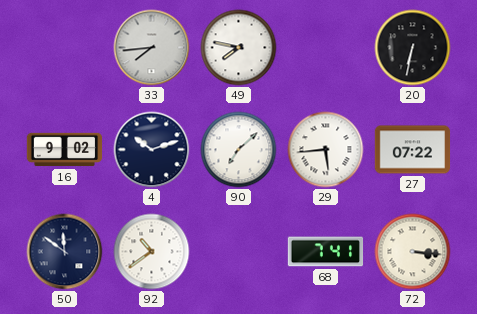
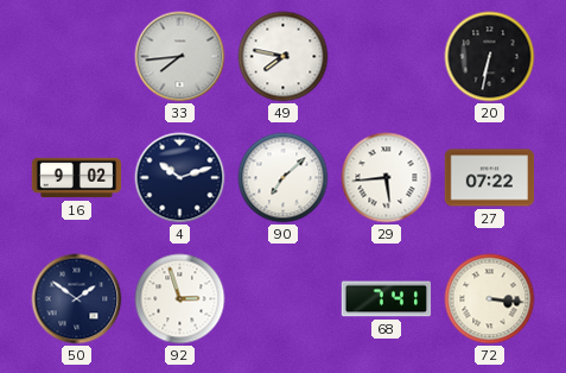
50: 11:51 -> 1:51
92: 10:39 -> 2:57
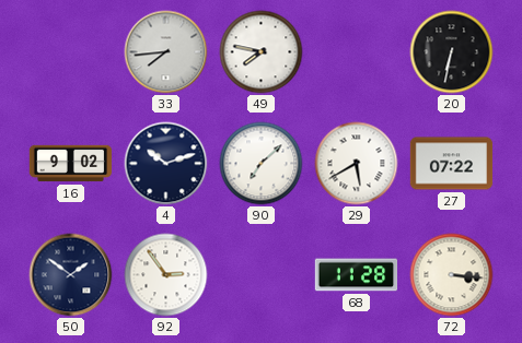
29: 5:44 -> 5:40
92: 2:57 -> 2:54
68: 7:41 -> 11:28
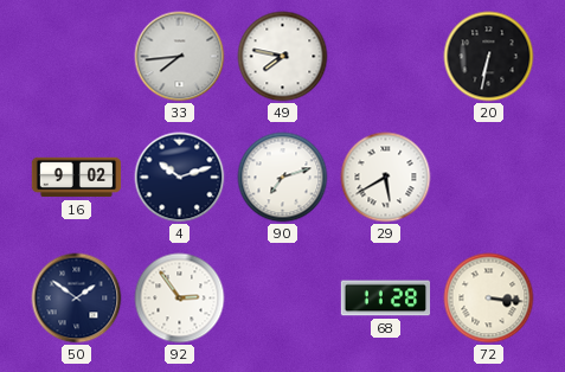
90: 7:08 -> 7:12
27: 07:22 -> none
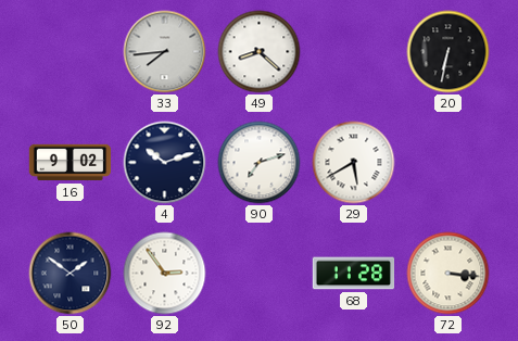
49: 7:47 -> 8:22
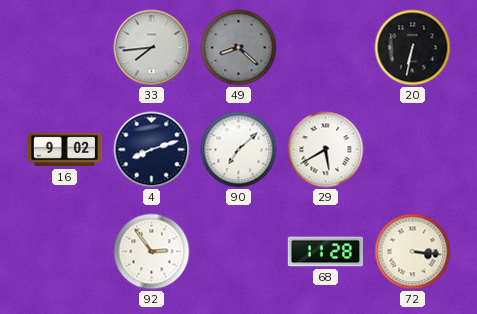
49 dial: white -> grey
4: 10:12 -> 8:12
90: 7:12 -> 7:08
50: 1:51 -> none
